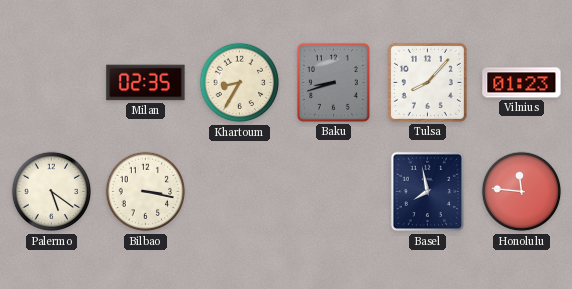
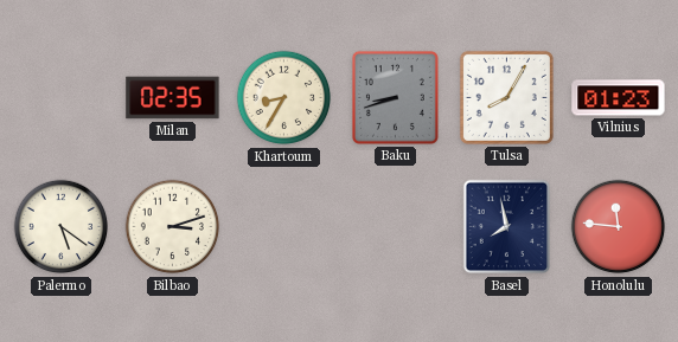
Tulsa: 8:07 -> 8:05
Bilbao: 3:17 -> 3:12
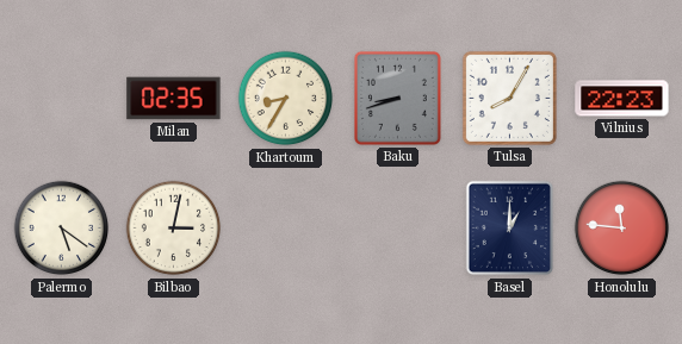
Vilnius: 01:23 -> 22:23
Bilbao: 3:12 -> 3:02
Basel: 7:58 -> 1:00
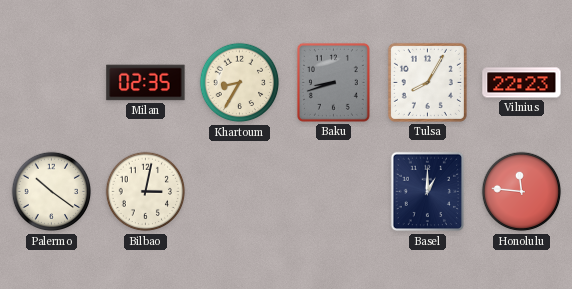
Palermo: 5:21 -> 10:21
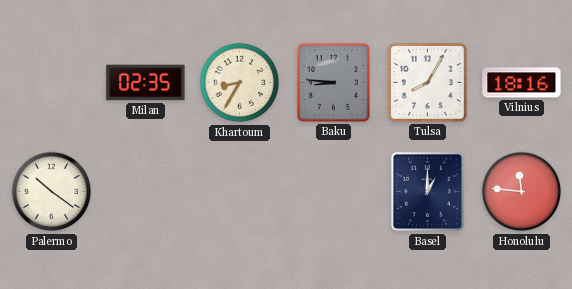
Baku: 8:42 -> 8:46
Vilnius: 22:23 -> 18:16
Bilbao: 3:02 -> none
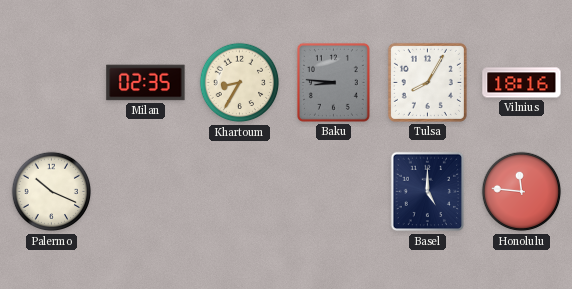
Palermo: 10:21 -> 10:19
Basel: 1:00 -> 5:00
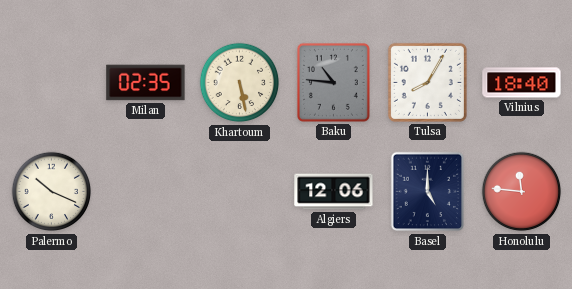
Khartoum: 8:35 -> 5:28
Baku: 8:46 -> 10:46
Vilnius: 18:16 -> 18:40
Algiers: none -> 12:06
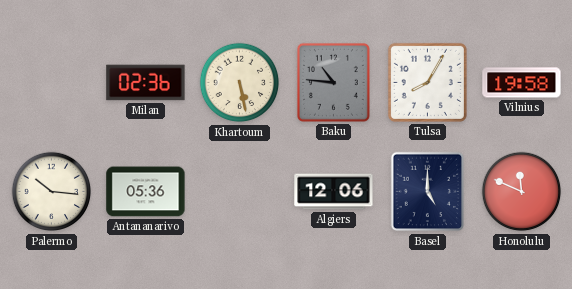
Milan: 02:35 -> 02:36
Vilnius: 18:40 -> 19:58
Palermo: 10:19 -> 10:16
Antananarivo: none -> 05:36
Honolulu: 11:46 -> 11:49
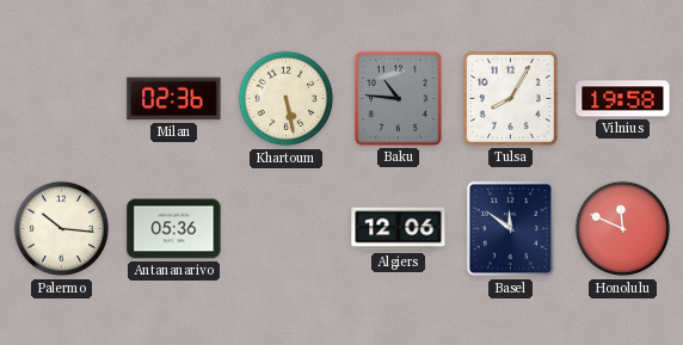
Basel: 5:00 -> 11:51
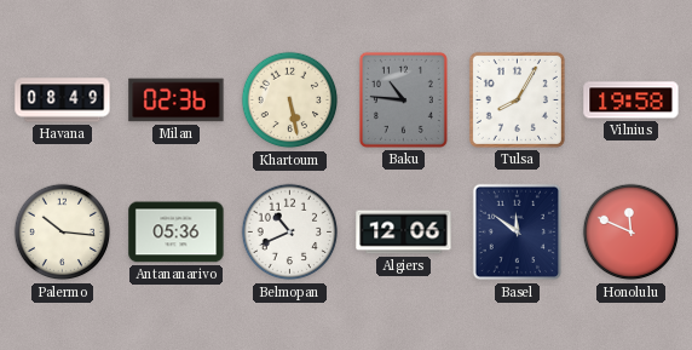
Havana: none -> 08:49
Belmopan: none -> 10:41
